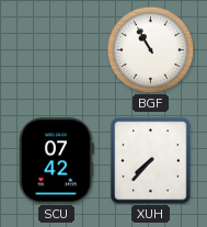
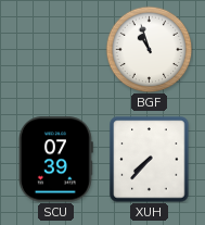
BGF: 10:55 -> 10:57
SCU: 07:42 -> 07:39
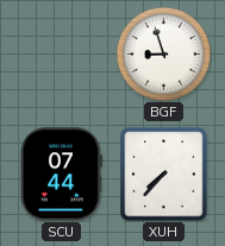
BGF: 10:57 -> 8:57
SCU: 07:39 -> 07:44
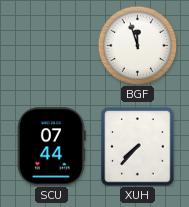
BGF: 8:57 -> 11:57
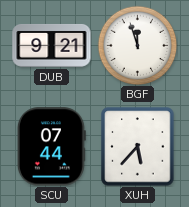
DUB: none -> 9:21
XUH: 7:37 -> 5:37
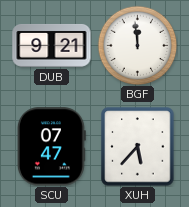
BGF: 11:57 -> 11:59
SCU: 07:44 -> 07:47
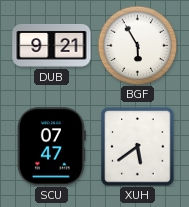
BGF: 11:59 -> 5:55
XUH: 5:37 -> 5:39
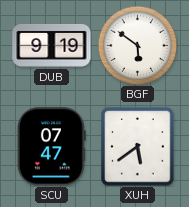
DUB: 9:21 -> 9:19
BGF: 5:55 -> 5:51
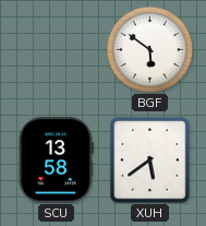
DUB: 9:19 -> none
SCU: 07:47 -> 13:58
